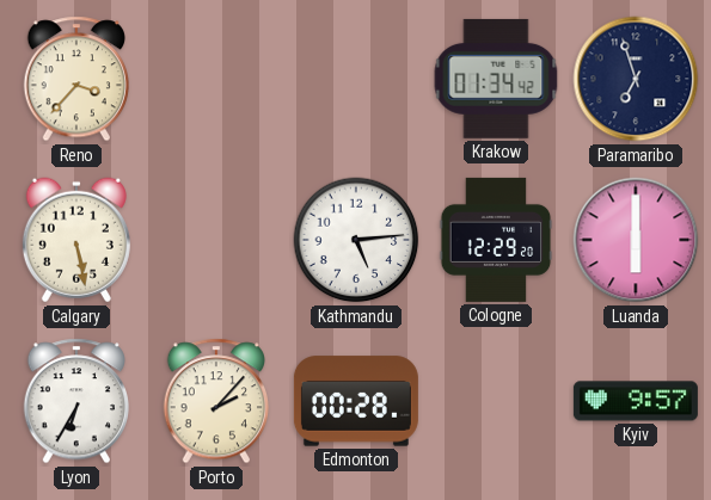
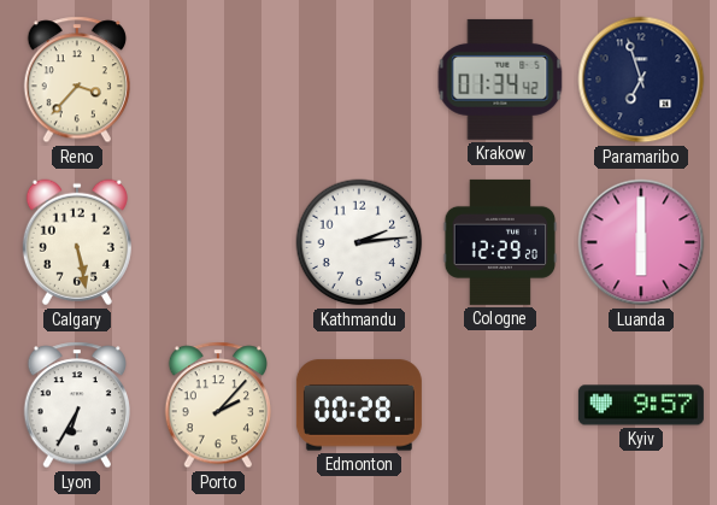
Kathmandu: 5:14 -> 2:14
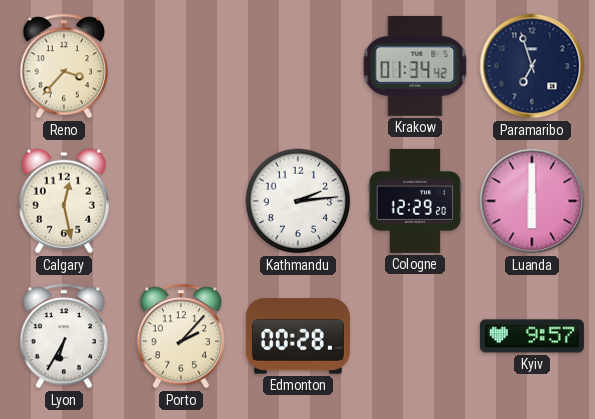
Calgary: 5:28 -> 12:28
